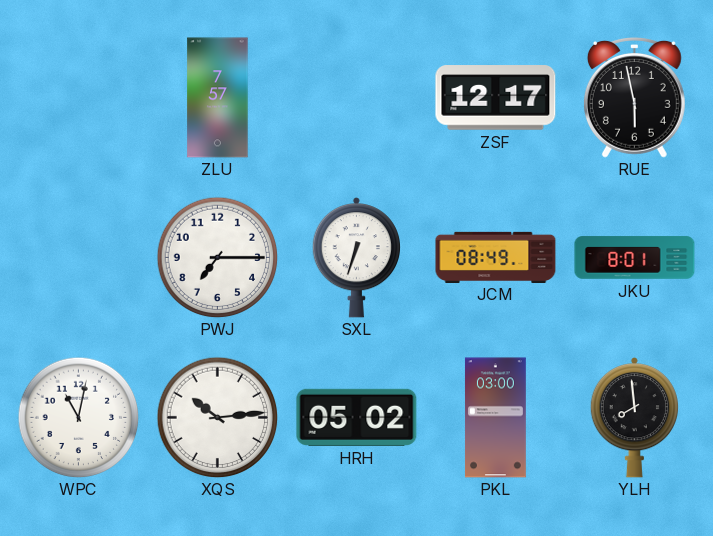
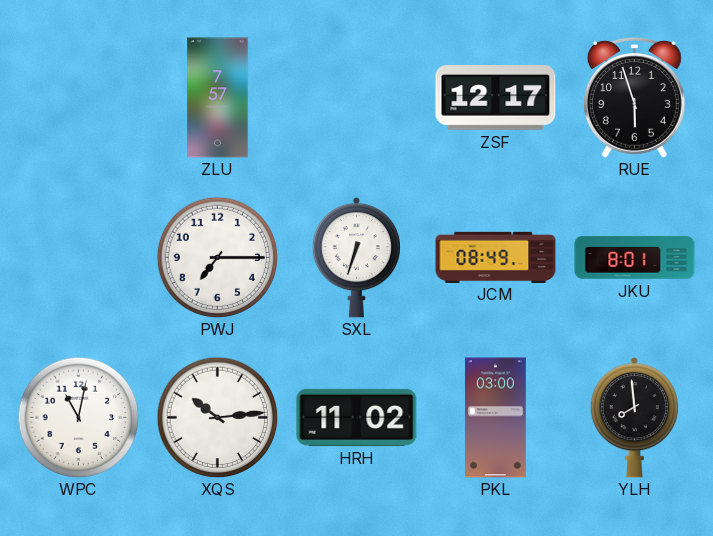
RUE: 5:58 -> 5:57
HRH: 05:02 -> 11:02
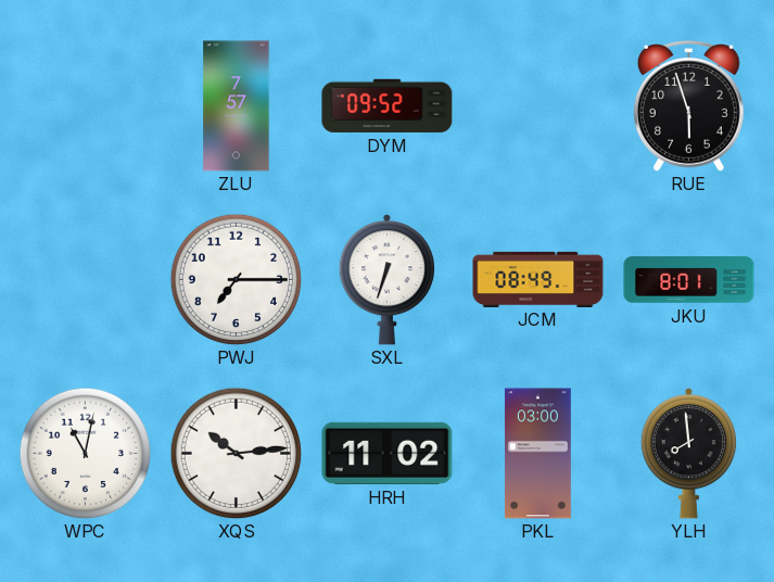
DYM: none -> 09:52
ZSF: 12:17 -> none
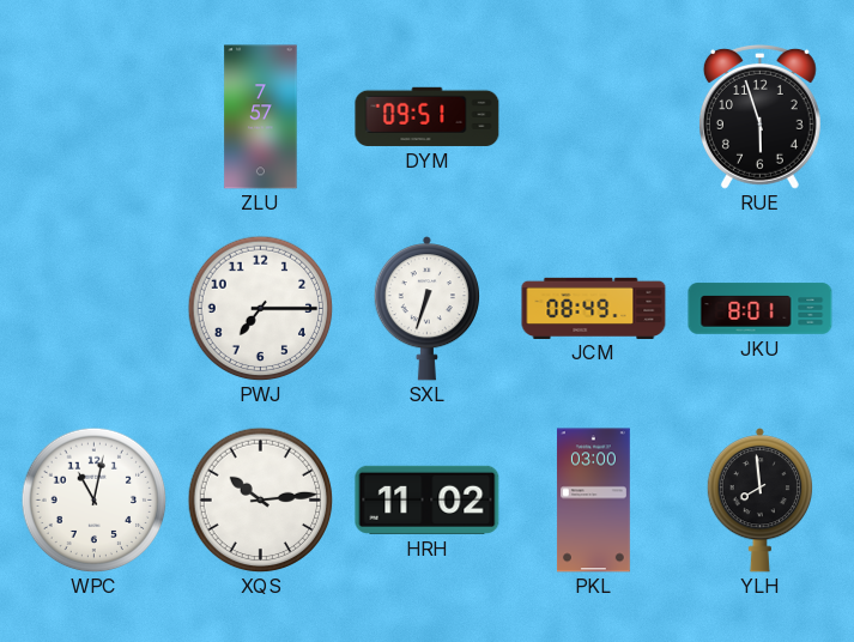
DYM: 09:52 -> 09:51
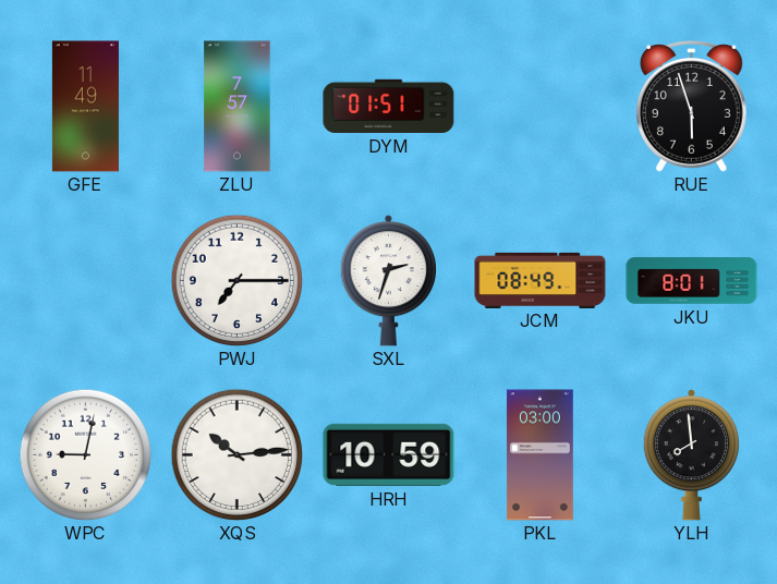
GFE: none -> 11:49
DYM: 09:51 -> 01:51
SXL: 6:33 -> 2:33
WPC: 11:02 -> 9:02
HRH: 11:02 -> 10:59
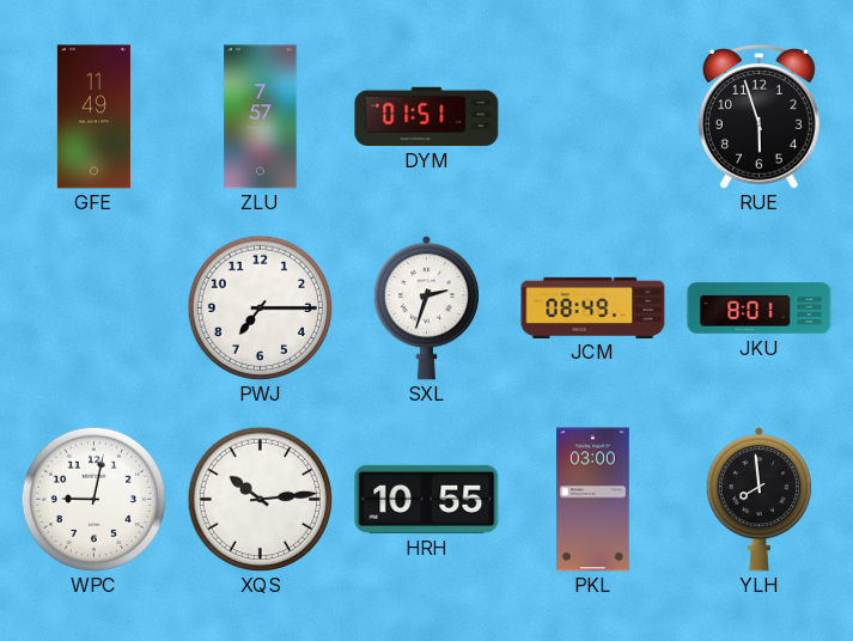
HRH: 10:59 -> 10:55
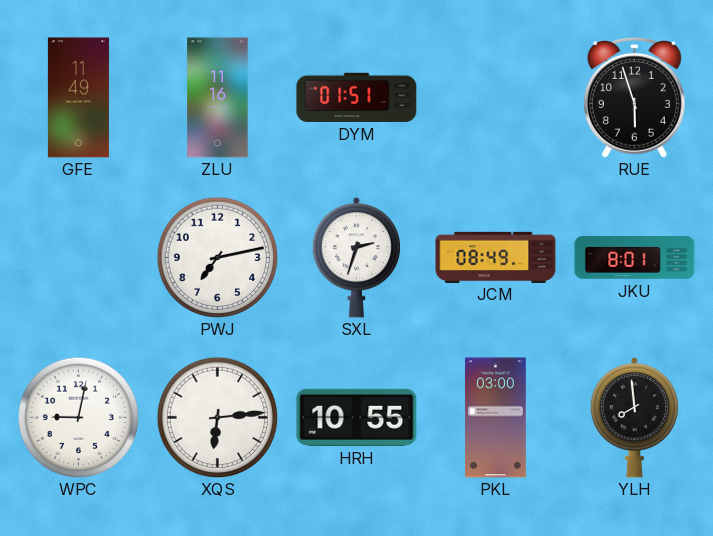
ZLU: 7:57 -> 11:16
PWJ: 7:15 -> 7:13
XQS: 10:14 -> 6:14
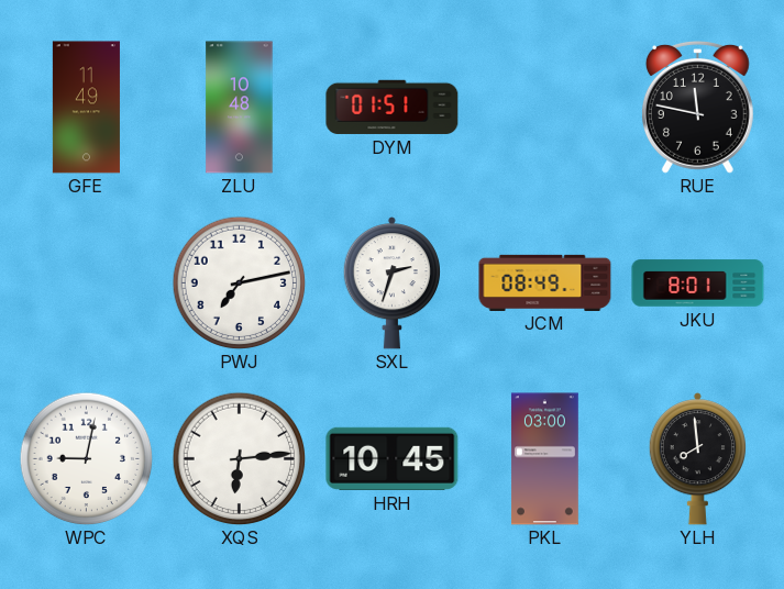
ZLU: 11:16 -> 10:48
RUE: 5:57 -> 11:47
HRH: 10:55 -> 10:45
